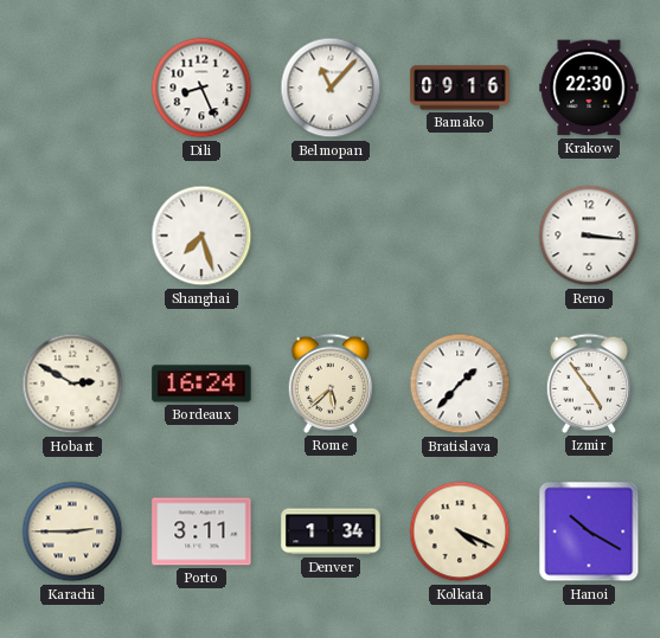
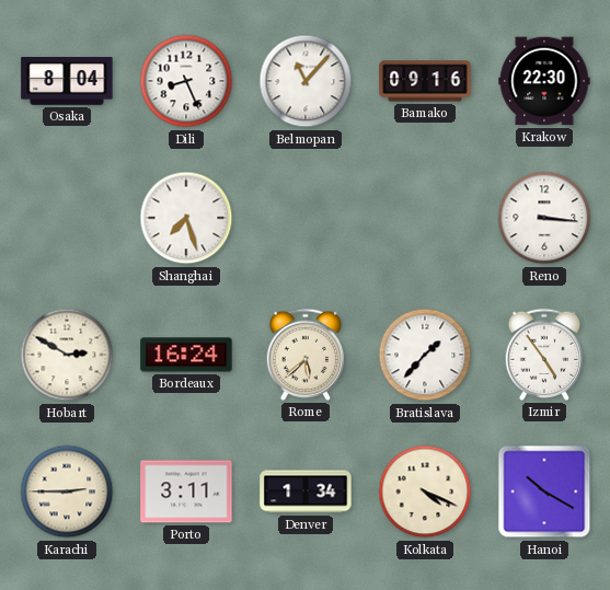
Osaka: none -> 8:04
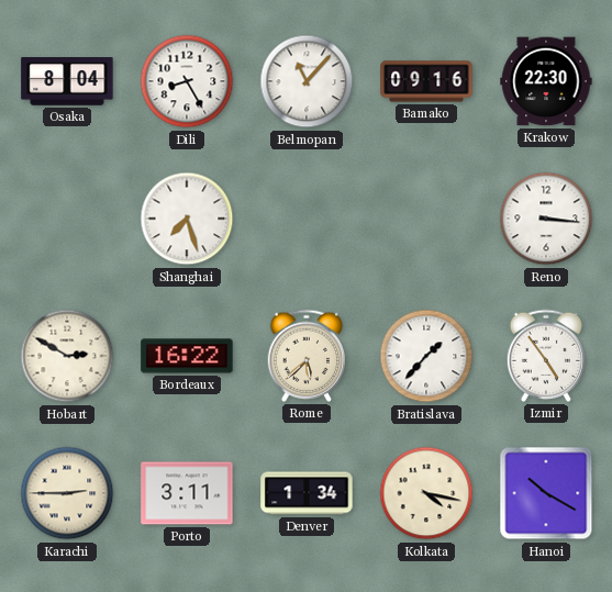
Dili: 8:26 -> 8:25
Bordeaux: 16:24 -> 16:22
Kolkata: 4:19 -> 4:17
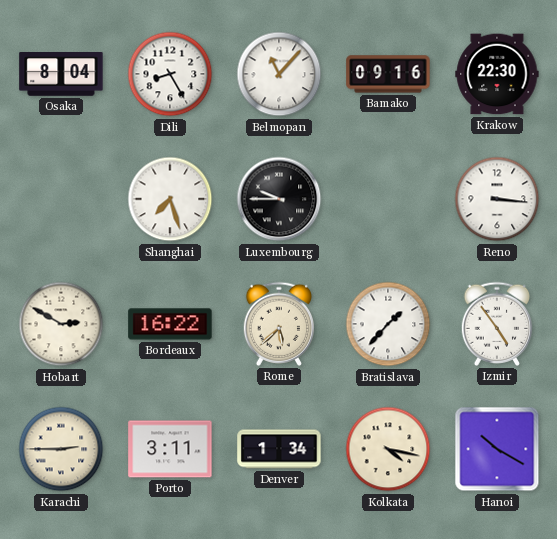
Luxembourg: none -> 9:45
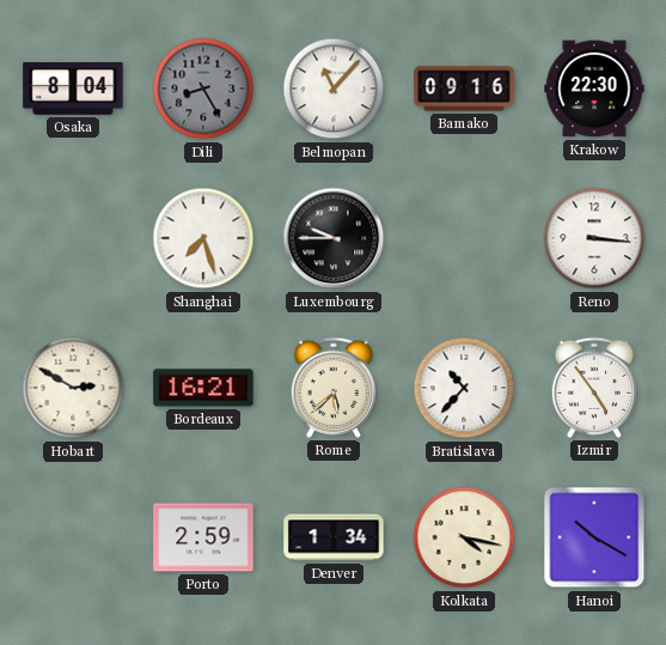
Dili dial: white -> grey
Bordeaux: 16:22 -> 16:21
Bratislava: 1:37 -> 10:37
Karachi: 2:45 -> none
Porto: 3:11 -> 2:59
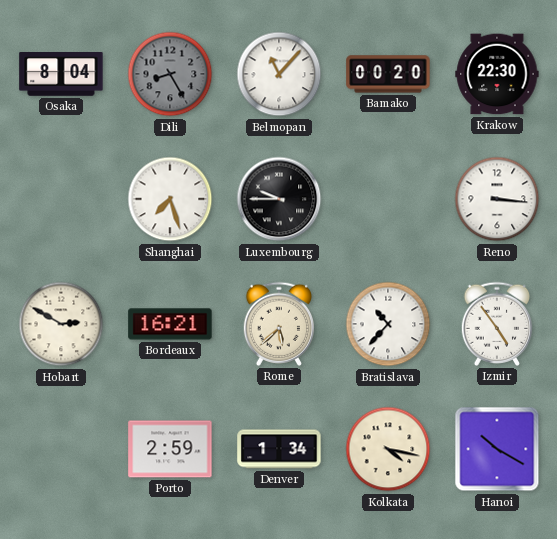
Bamako: 09:16 -> 00:20
